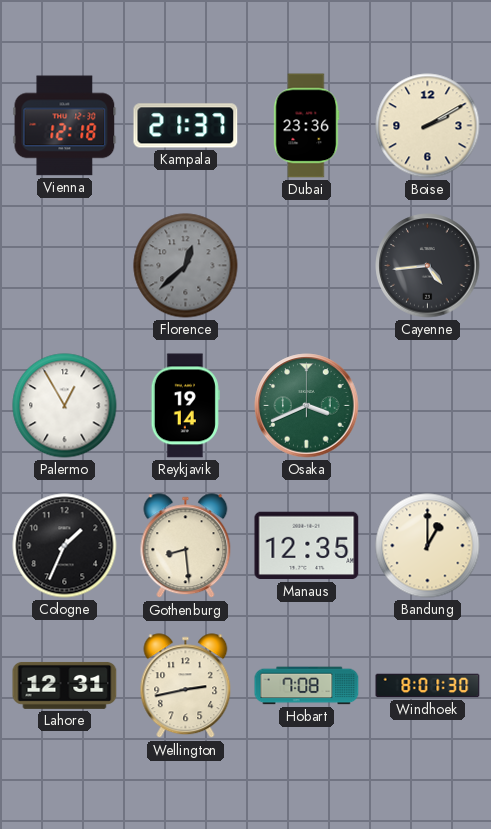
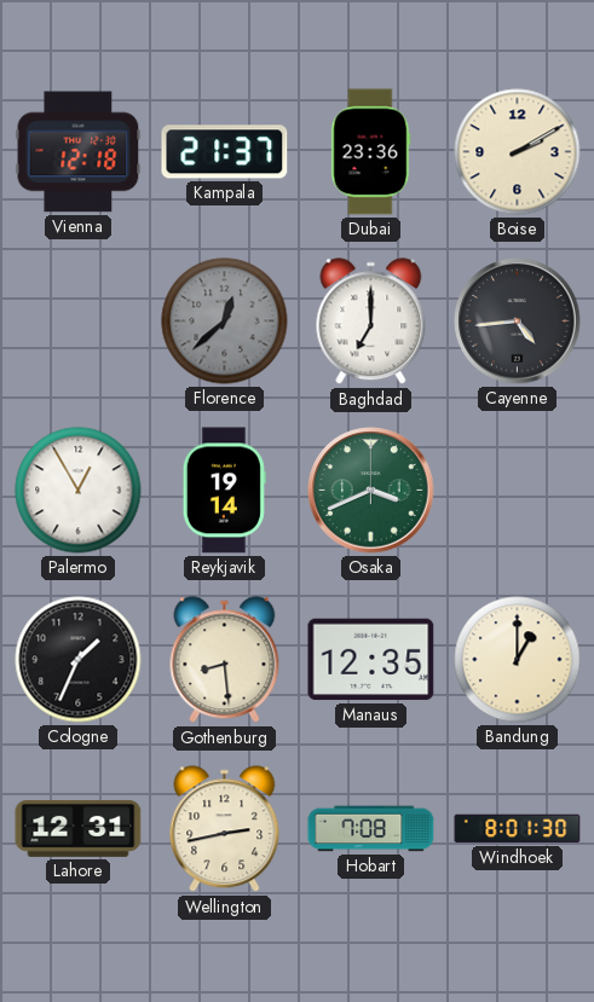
Baghdad: none -> 7:00
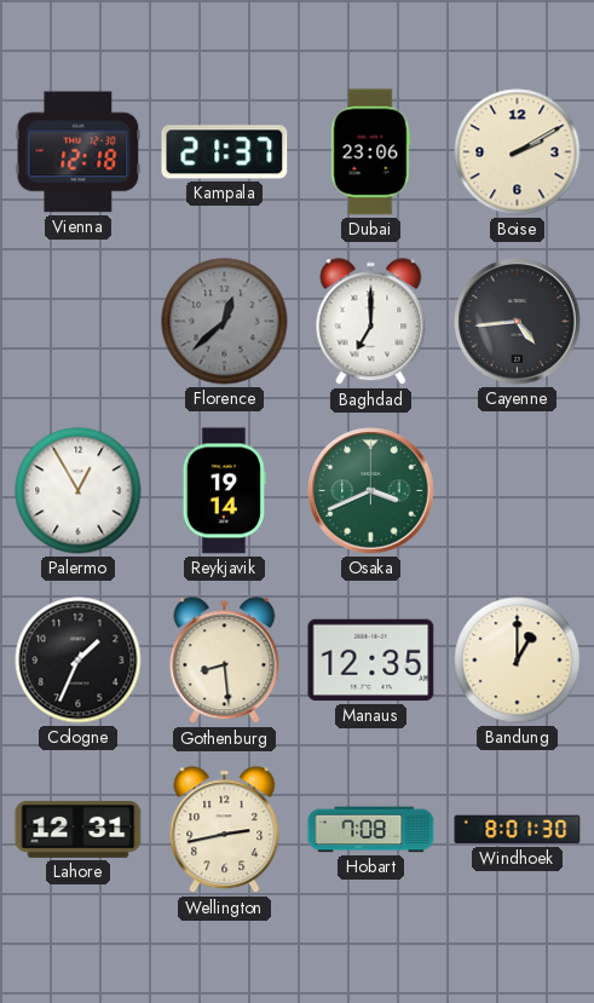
Dubai: 23:36 -> 23:06
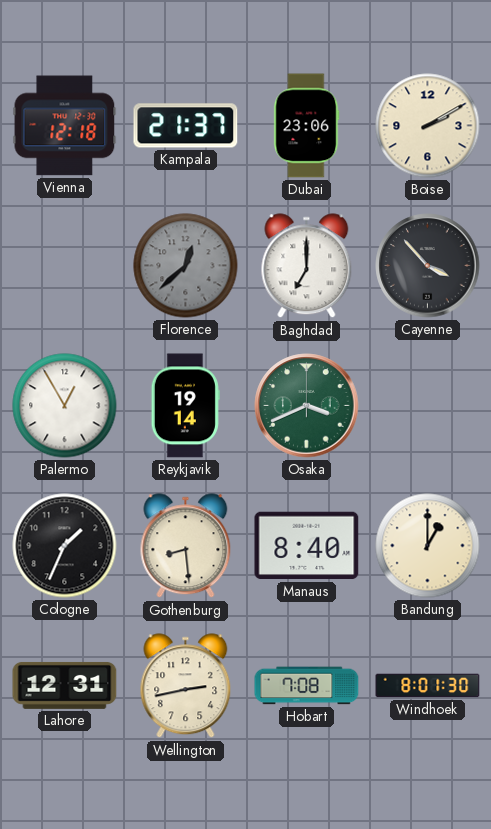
Cayenne: 4:44 -> 3:53
Manaus: 12:35 -> 8:40
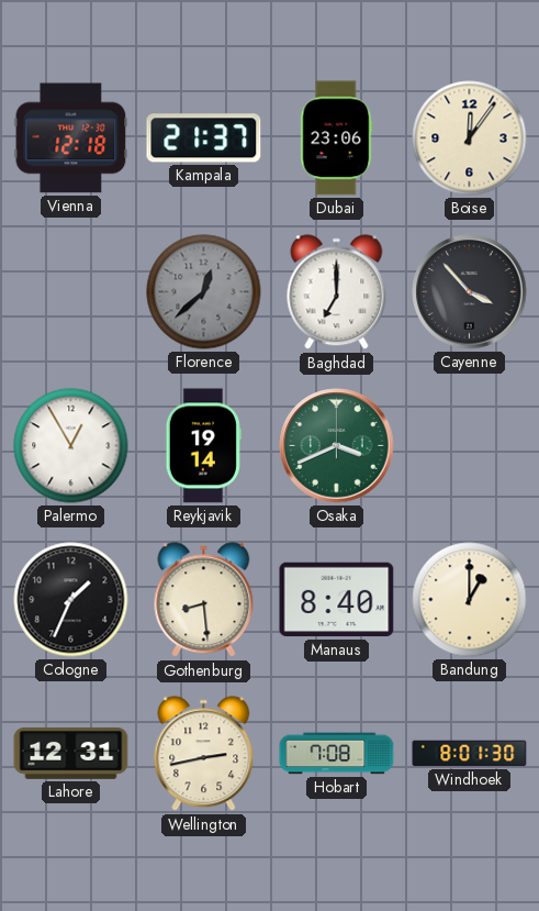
Boise: 2:10 -> 12:06
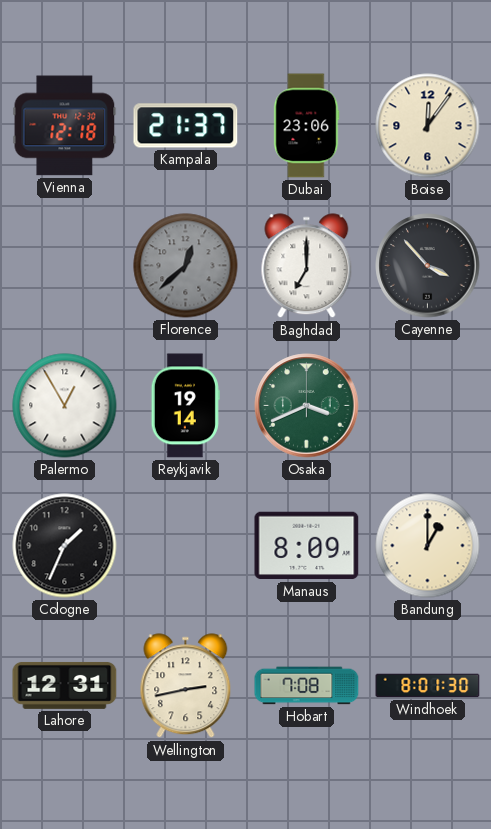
Gothenburg: 8:29 -> none
Manaus: 8:40 -> 8:09
